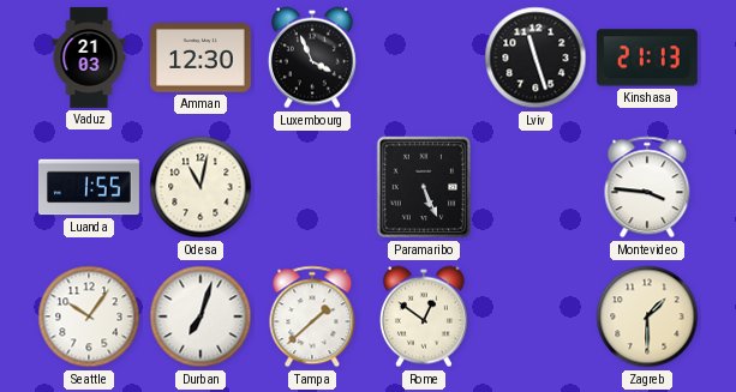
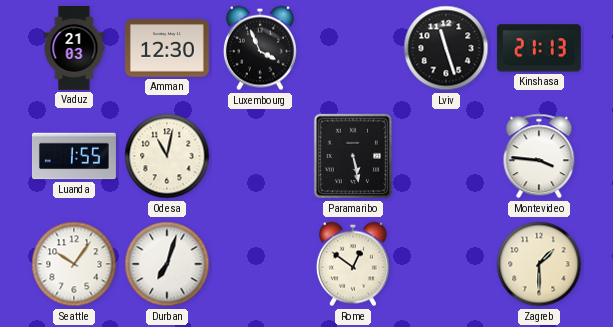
Paramaribo: 5:26 -> 5:28
Tampa: 1:38 -> none
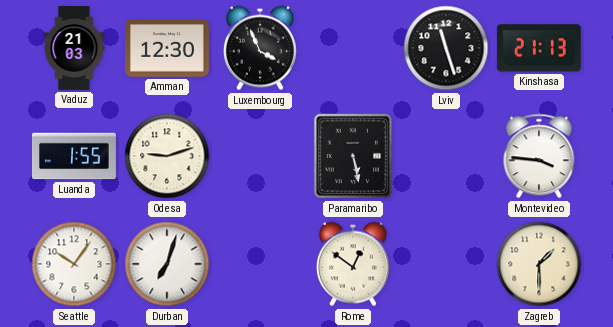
Odesa: 11:02 -> 9:12
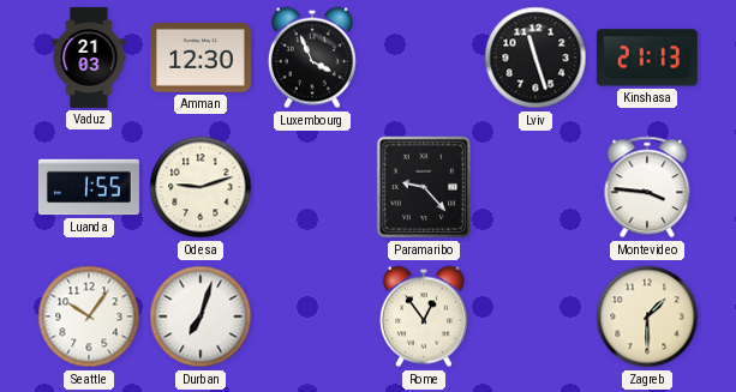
Paramaribo: 5:28 -> 9:23
Rome: 12:51 -> 12:54
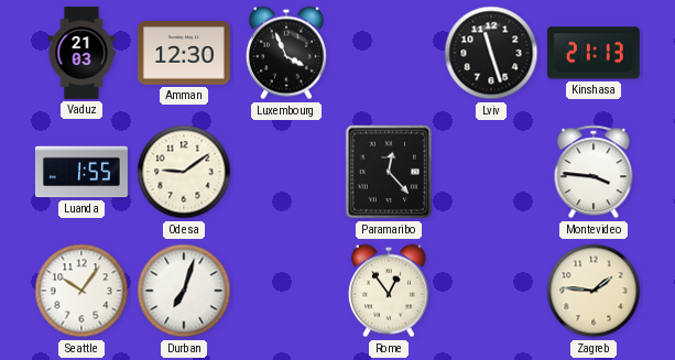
Odesa: 9:12 -> 9:09
Paramaribo: 9:23 -> 12:23
Zagreb: 1:30 -> 1:46
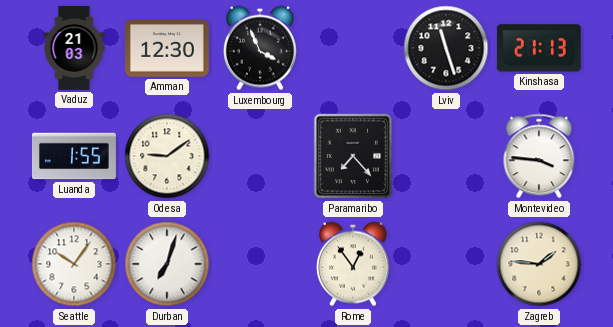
Paramaribo: 12:23 -> 7:23
